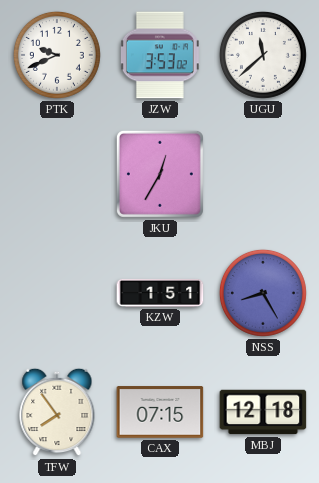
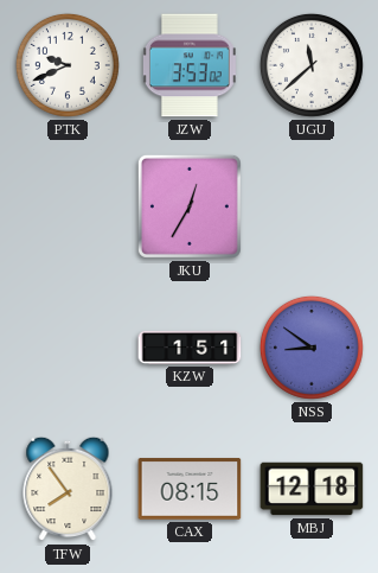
NSS: 8:25 -> 8:51
CAX: 07:15 -> 08:15
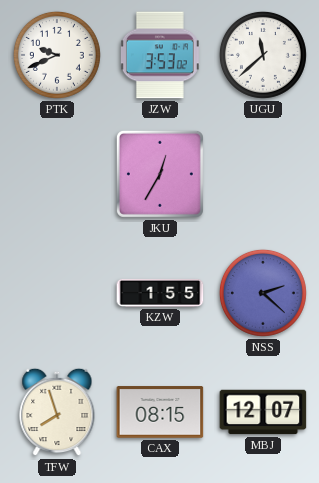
KZW: 1:51 -> 1:55
NSS: 8:51 -> 2:22
TFW: 7:54 -> 7:57
MBJ: 12:18 -> 12:07
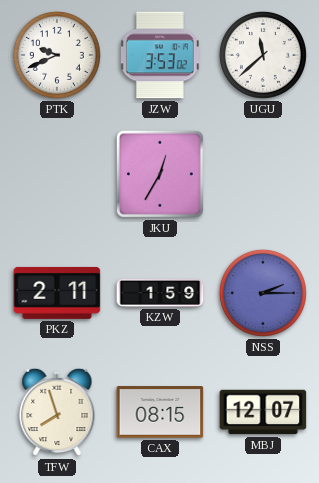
PKZ: none -> 2:11
KZW: 1:55 -> 1:59
NSS: 2:22 -> 2:15
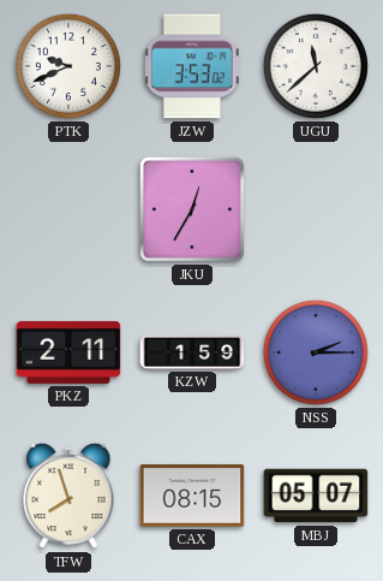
MBJ: 12:07 -> 05:07
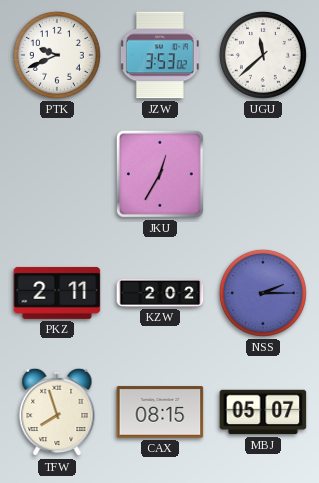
KZW: 1:59 -> 2:02
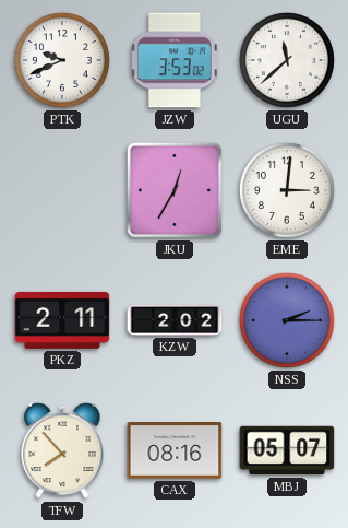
EME: none -> 3:01
TFW: 7:57 -> 7:53
CAX: 08:15 -> 08:16
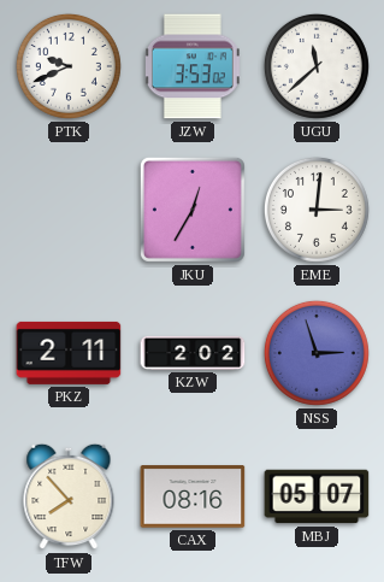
NSS: 2:15 -> 2:57
